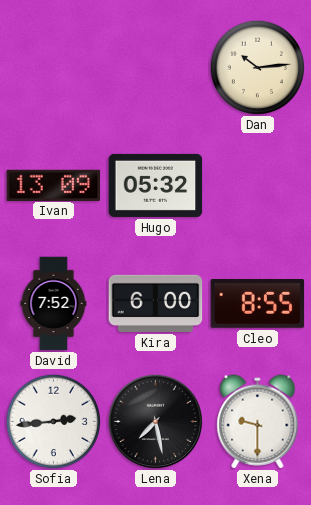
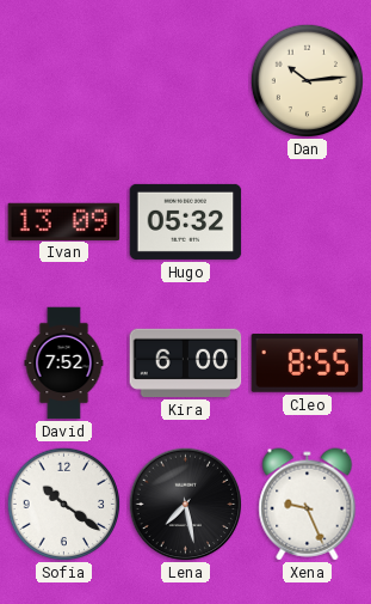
Sofia: 2:44 -> 10:21
Xena: 9:30 -> 9:26
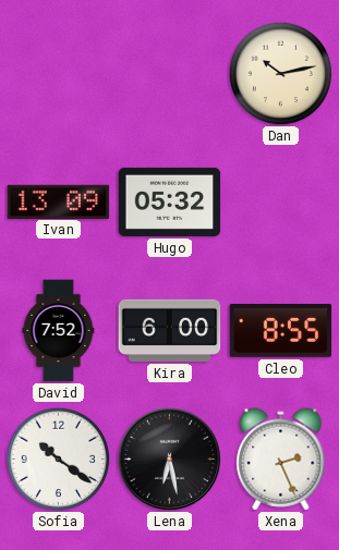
Dan: 10:14 -> 10:13
Lena: 7:28 -> 6:28
Xena: 9:26 -> 2:26
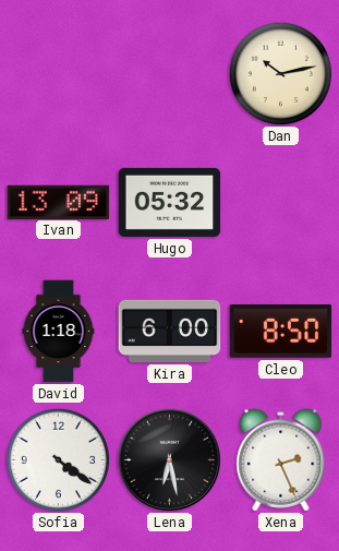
David: 7:52 -> 1:18
Cleo: 8:55 -> 8:50
Sofia: 10:21 -> 4:21
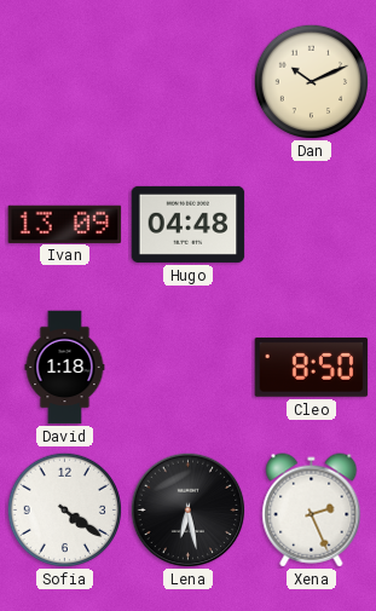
Dan: 10:13 -> 10:11
Hugo: 05:32 -> 04:48
Kira: 6:00 -> none
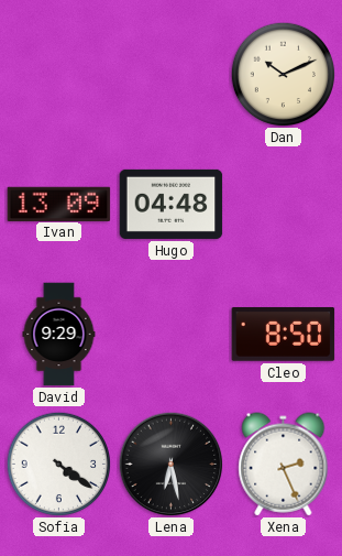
David: 1:18 -> 9:29
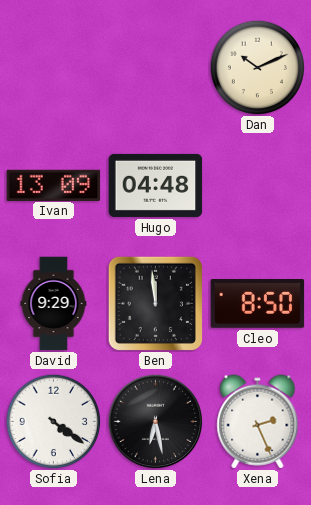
Ben: none -> 11:59
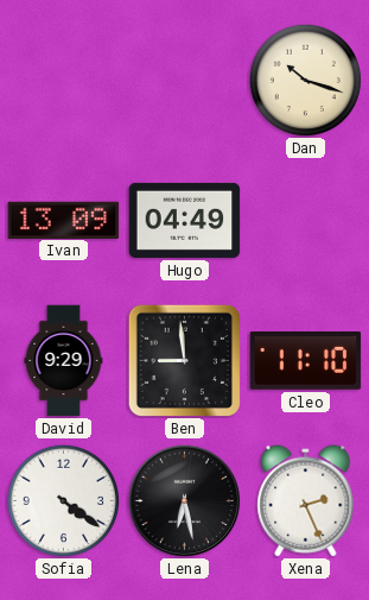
Dan: 10:11 -> 10:18
Hugo: 04:48 -> 04:49
Ben: 11:59 -> 8:59
Cleo: 8:50 -> 11:10
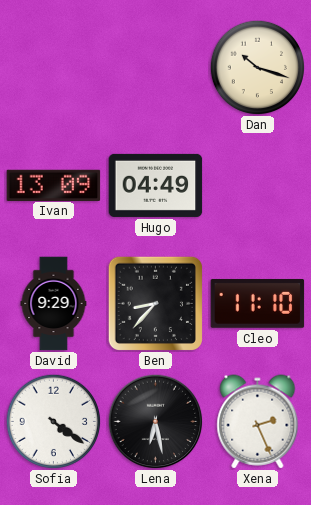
Ben: 8:59 -> 8:37
